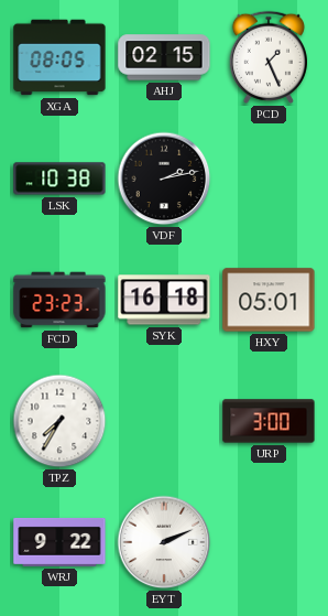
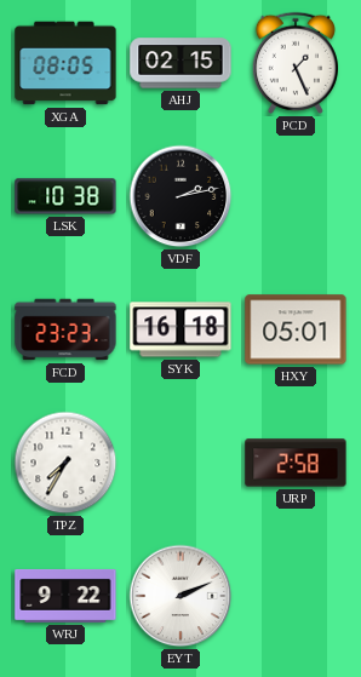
URP: 3:00 -> 2:58
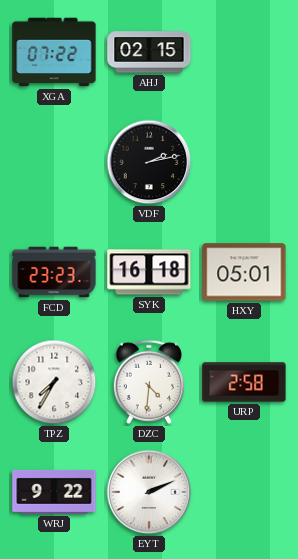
XGA: 08:05 -> 07:22
PCD: 1:26 -> none
LSK: 10:38 -> none
DZC: none -> 4:31
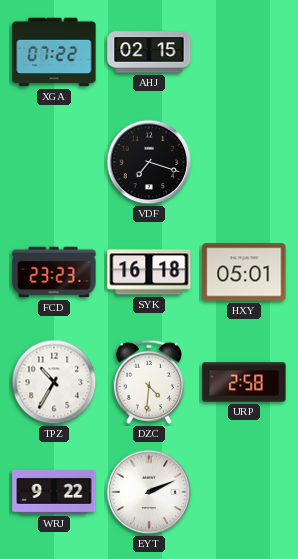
VDF: 2:13 -> 7:18
TPZ: 7:35 -> 10:35
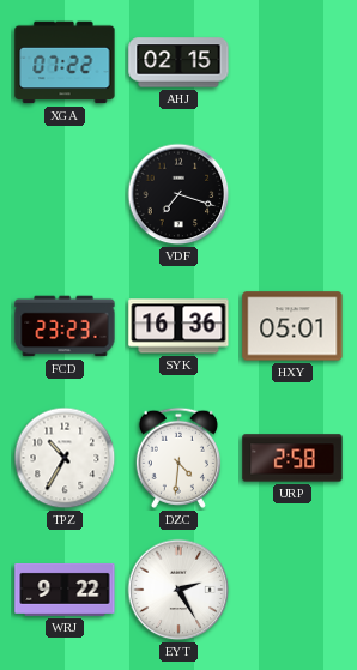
SYK: 16:18 -> 16:36
EYT: 2:11 -> 2:25
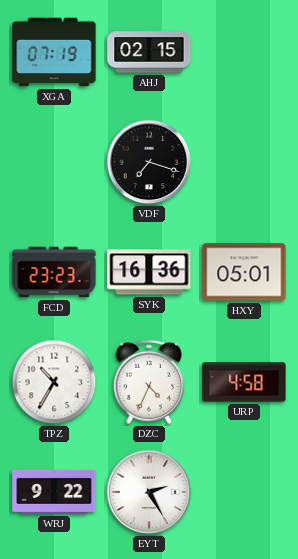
XGA: 07:22 -> 07:19
DZC: 4:31 -> 4:34
URP: 2:58 -> 4:58
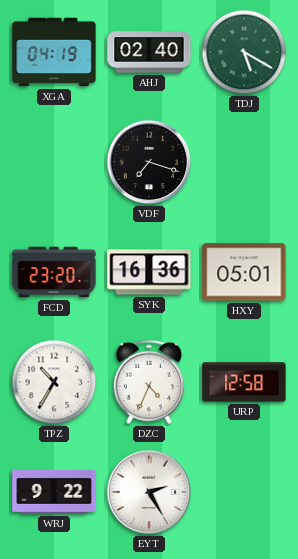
XGA: 07:19 -> 04:19
AHJ: 02:15 -> 02:40
TDJ: none -> 5:20
FCD: 23:23 -> 23:20
URP: 4:58 -> 12:58
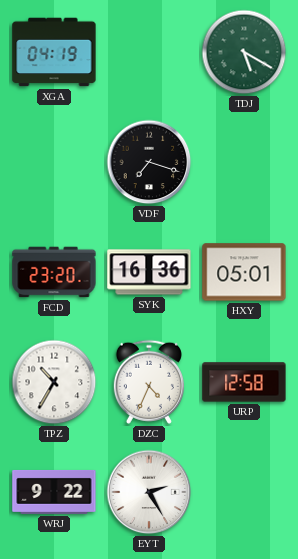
AHJ: 02:40 -> none
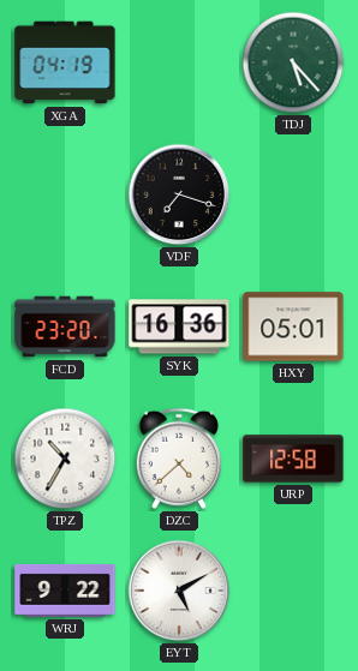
TDJ: 5:20 -> 5:23
DZC: 4:34 -> 4:38
EYT: 2:25 -> 5:10
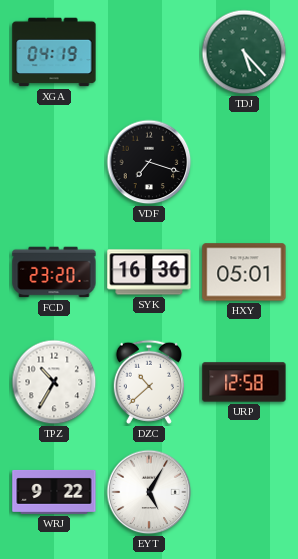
DZC: 4:38 -> 10:38
EYT: 5:10 -> 5:05
